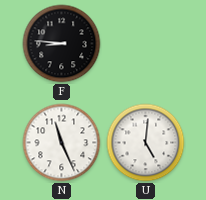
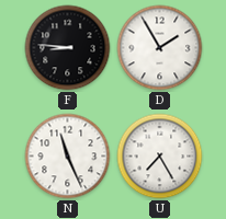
D: none -> 1:55
U: 5:01 -> 7:25
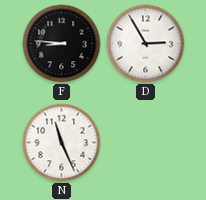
D: 1:55 -> 2:55
U: 7:25 -> none
